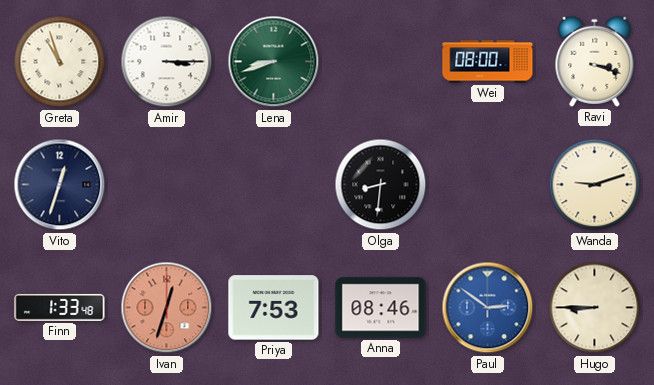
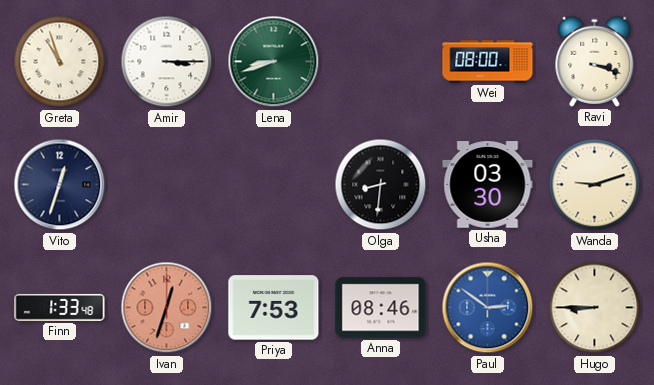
Usha: none -> 03:30
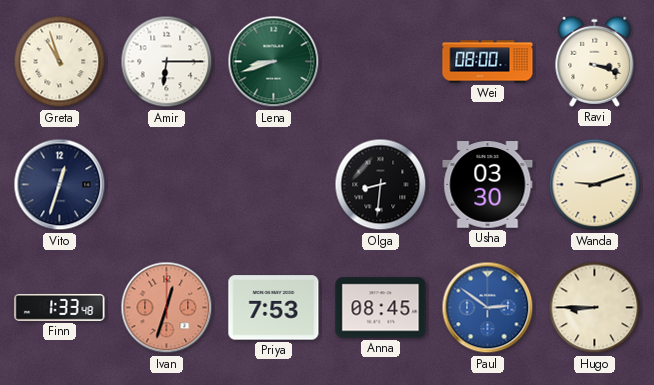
Amir: 3:15 -> 6:15
Anna: 08:46 -> 08:45
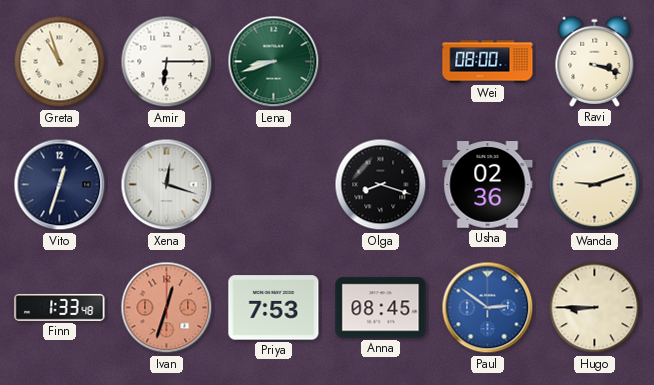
Xena: none -> 12:18
Olga: 8:31 -> 8:18
Usha: 03:30 -> 02:36
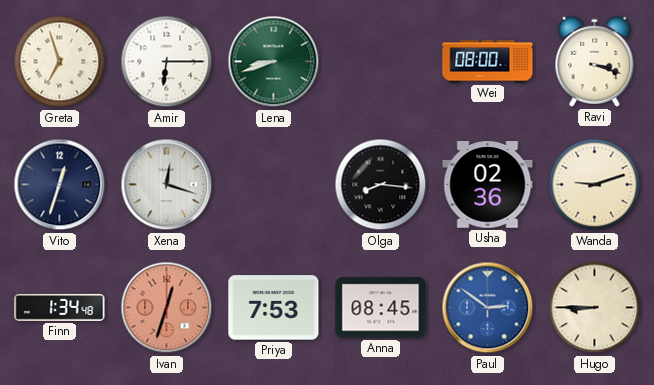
Greta: 10:57 -> 6:57
Olga: 8:18 -> 8:16
Finn: 1:33 -> 1:34
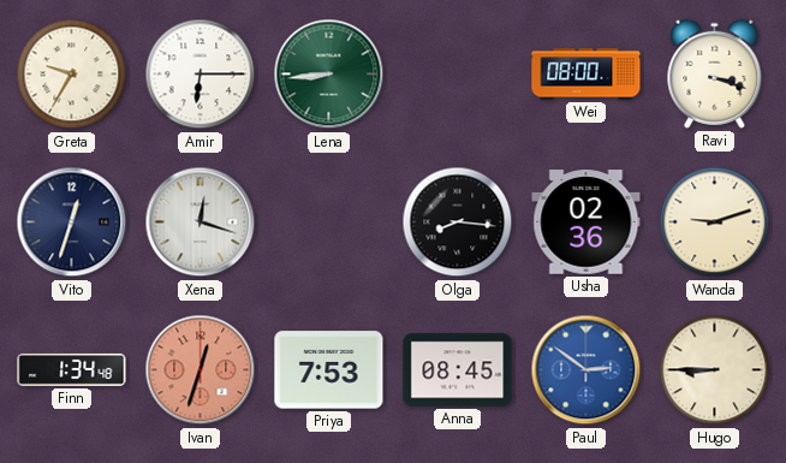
Greta: 6:57 -> 9:35
Lena: 8:42 -> 8:44
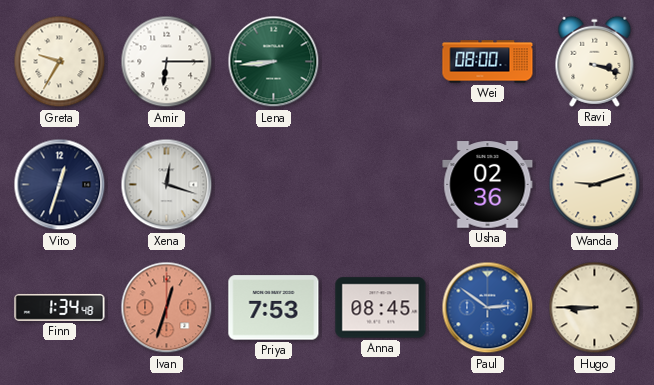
Olga: 8:16 -> none
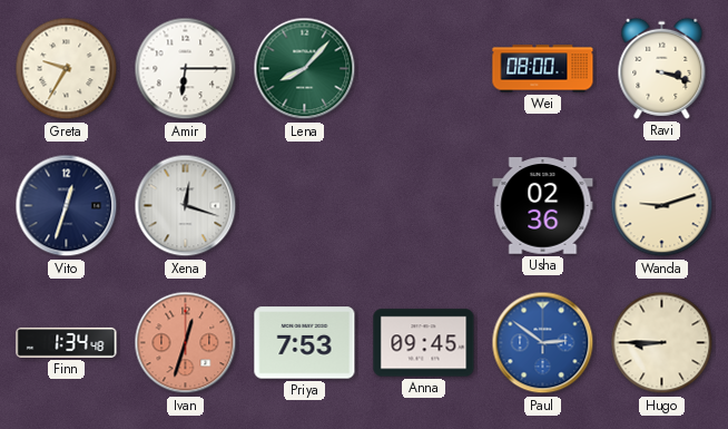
Lena: 8:44 -> 8:07
Anna: 08:45 -> 09:45
